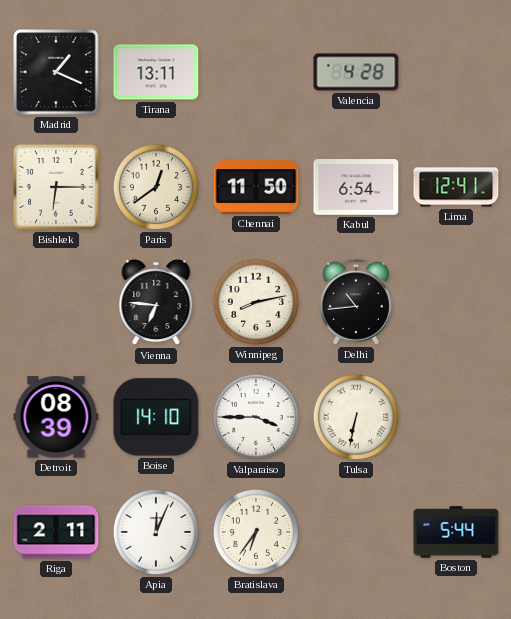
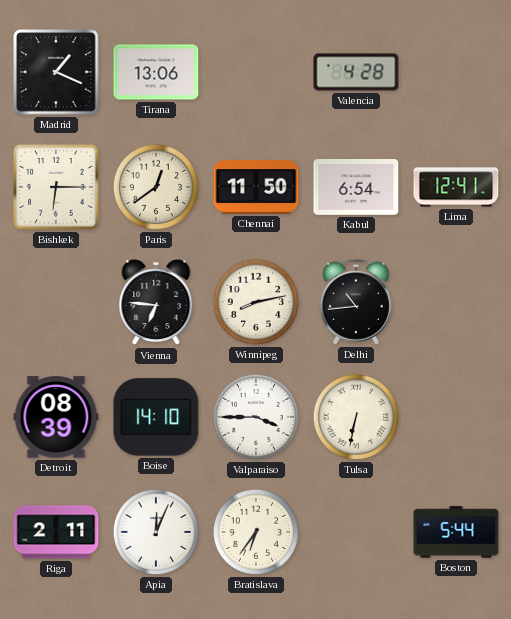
Tirana: 13:11 -> 13:06
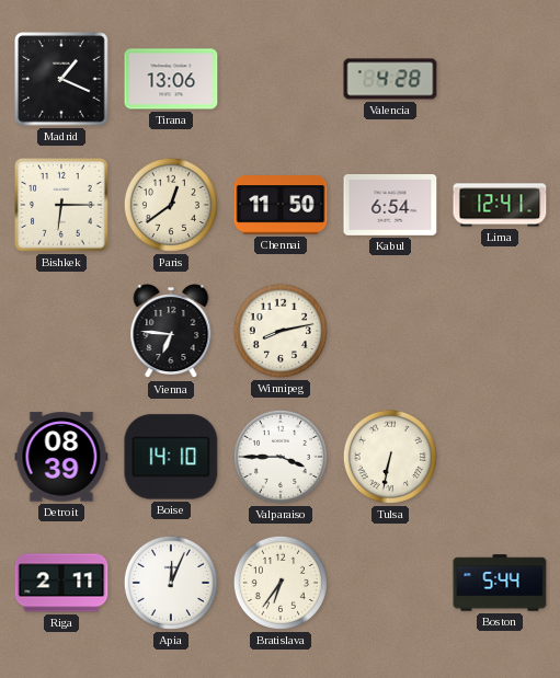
Delhi: 10:44 -> none
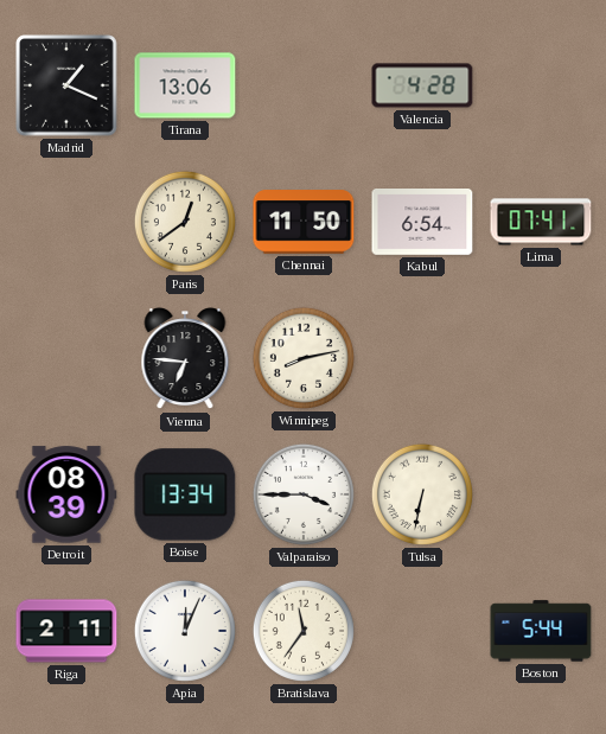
Bishkek: 6:15 -> none
Lima: 12:41 -> 07:41
Boise: 14:10 -> 13:34
Bratislava: 6:36 -> 11:36
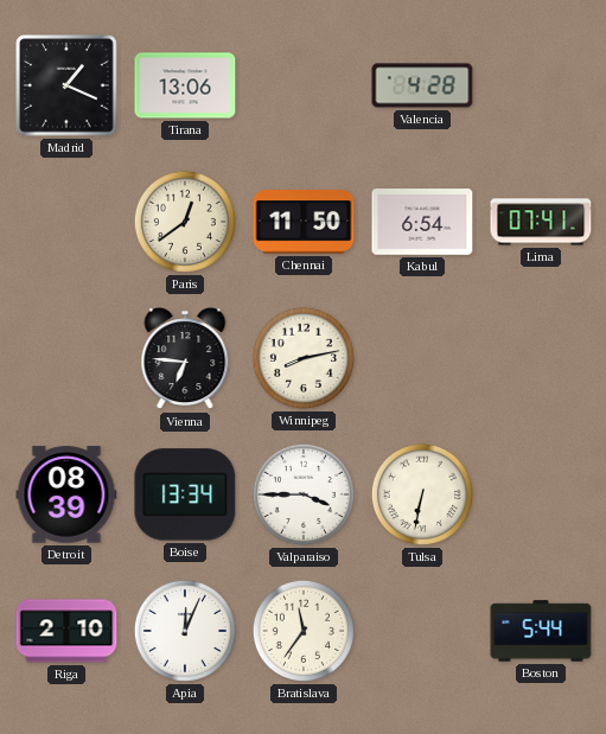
Riga: 2:11 -> 2:10
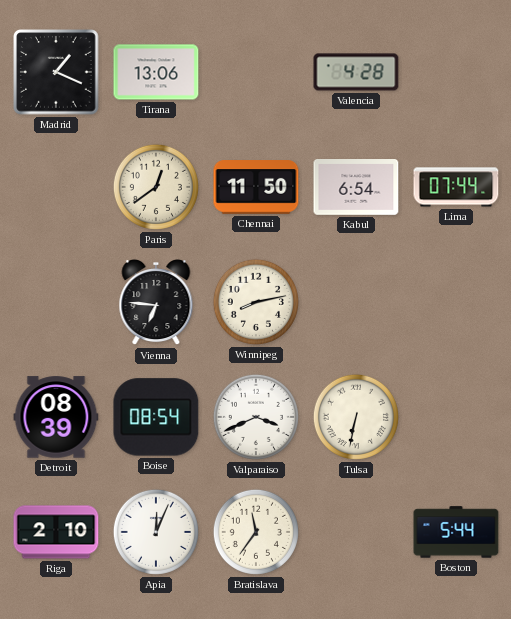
Lima: 07:41 -> 07:44
Boise: 13:34 -> 08:54
Valparaiso: 3:45 -> 3:41
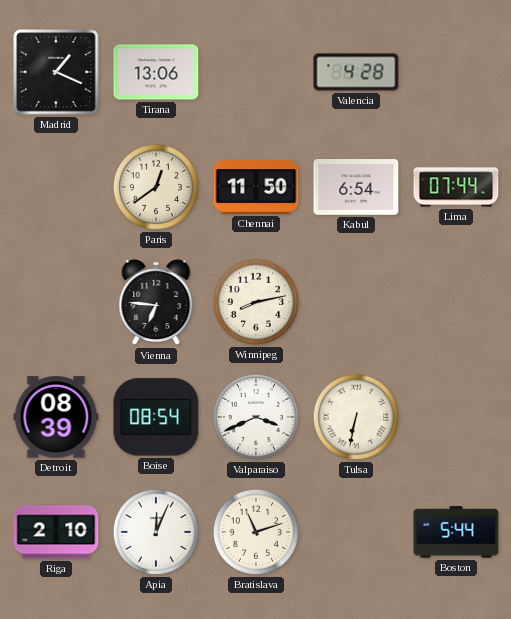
Bratislava: 11:36 -> 11:12
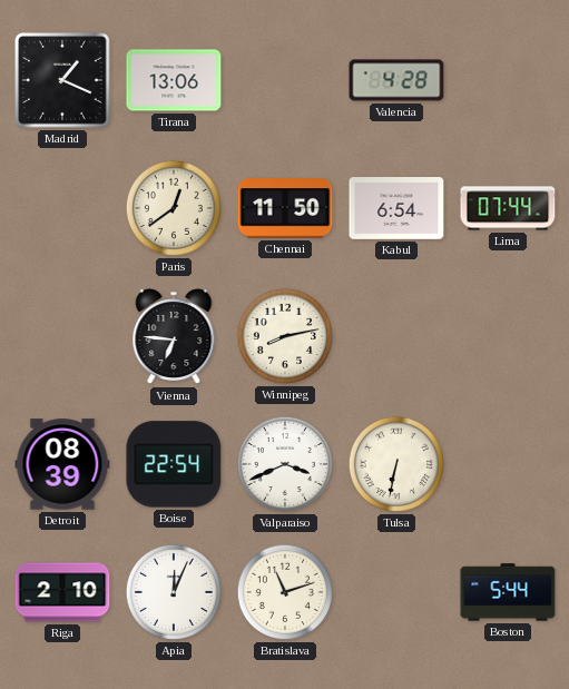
Boise: 08:54 -> 22:54
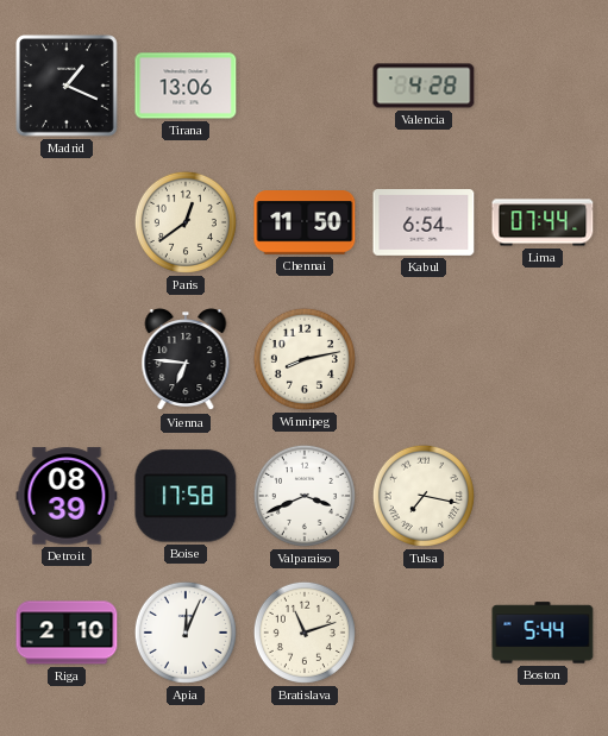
Boise: 22:54 -> 17:58
Tulsa: 6:32 -> 7:17
